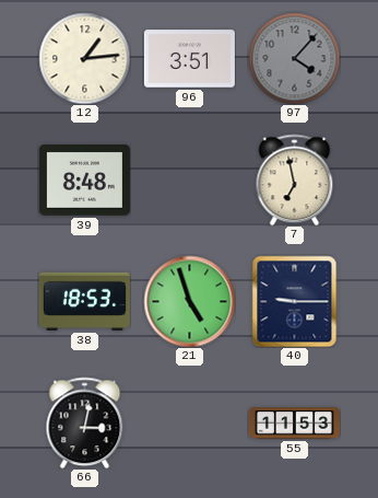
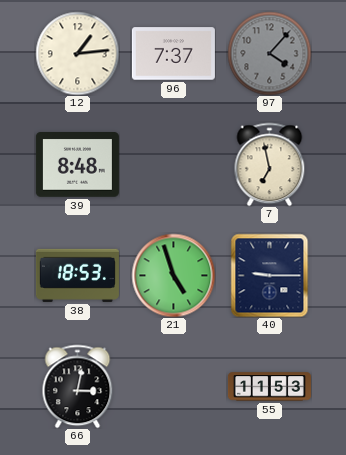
96: 3:51 -> 7:37
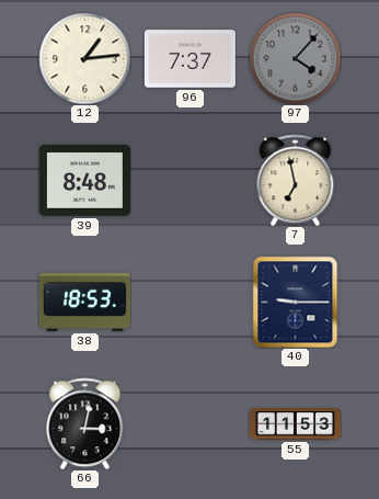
21: 4:57 -> none
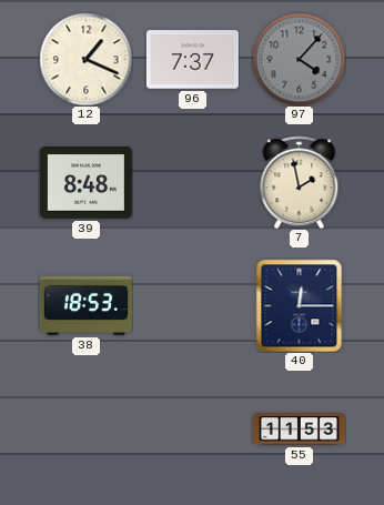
12: 1:14 -> 1:19
7: 6:58 -> 1:58
40: 9:15 -> 12:15
66: 3:02 -> none
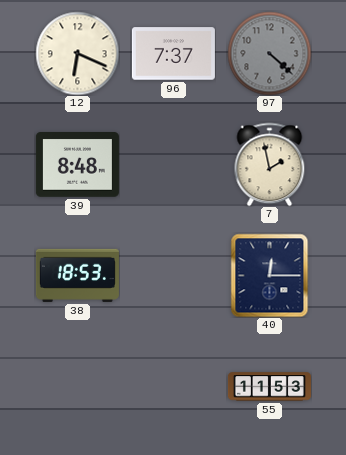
12: 1:19 -> 6:19
97: 4:07 -> 4:22
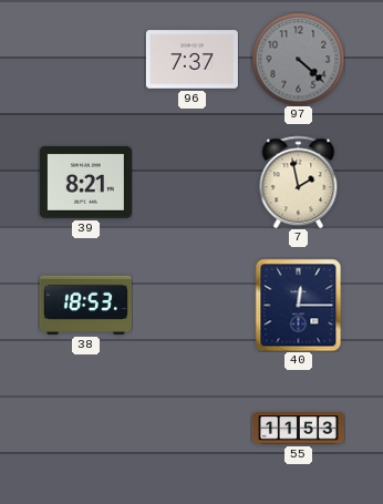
12: 6:19 -> none
39: 8:48 -> 8:21
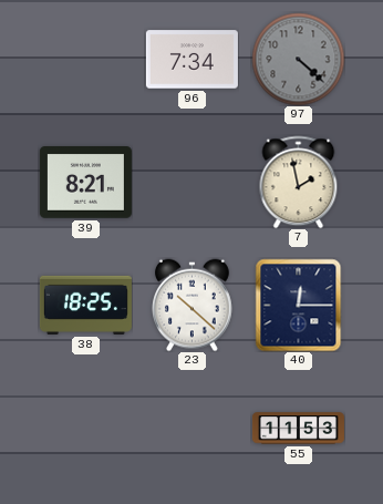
96: 7:37 -> 7:34
38: 18:53 -> 18:25
23: none -> 10:22
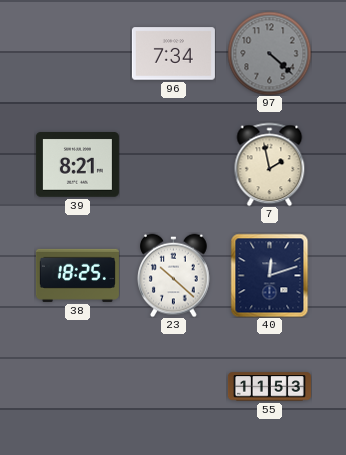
40: 12:15 -> 12:12
